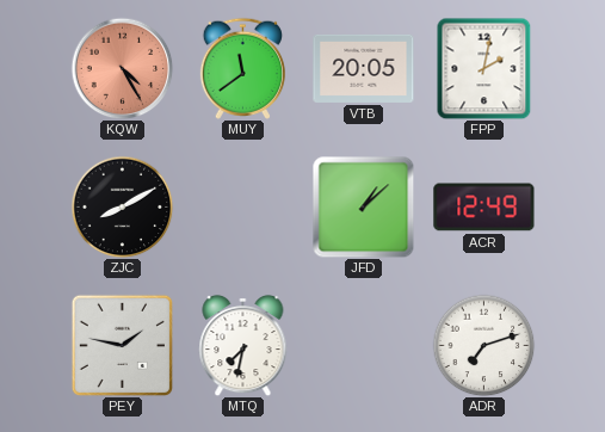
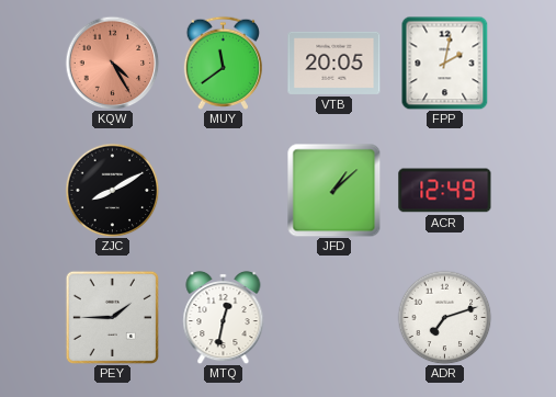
PEY: 1:47 -> 1:45
MTQ: 7:32 -> 12:32
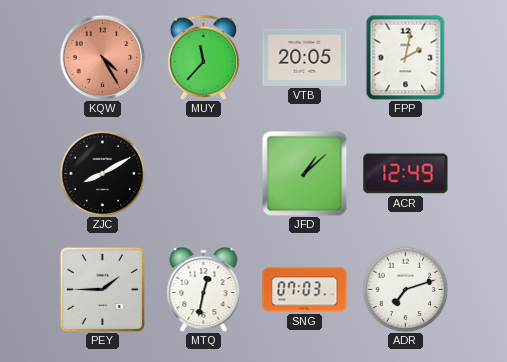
MUY: 11:39 -> 11:37
SNG: none -> 07:03
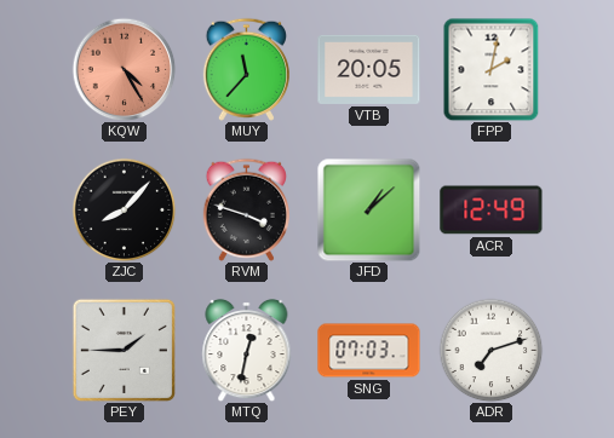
ZJC: 8:10 -> 8:07
RVM: none -> 3:48
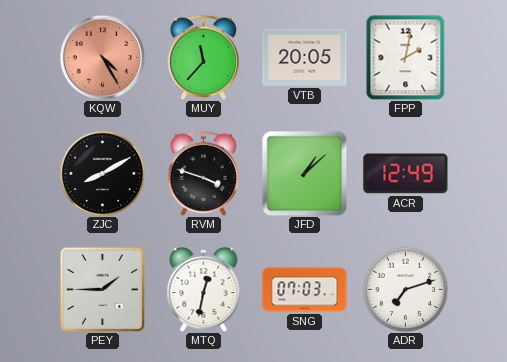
ZJC: 8:07 -> 8:10
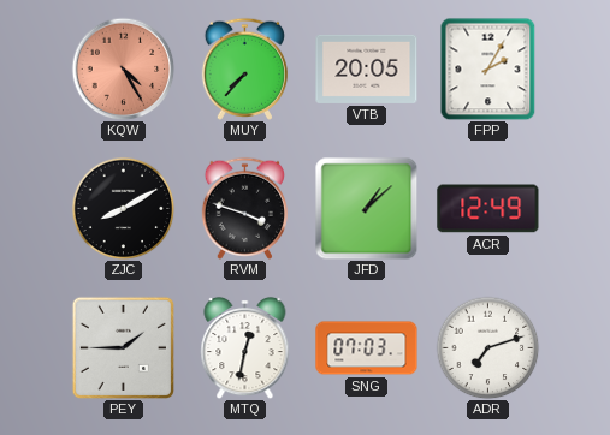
MUY: 11:37 -> 7:37
FPP: 2:02 -> 2:05
